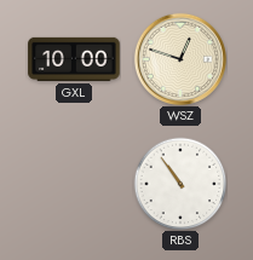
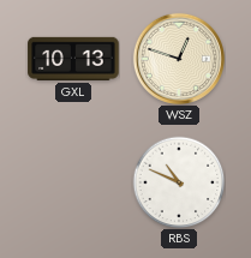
GXL: 10:00 -> 10:13
RBS: 10:54 -> 10:49
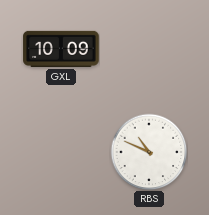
GXL: 10:13 -> 10:09
WSZ: 12:48 -> none
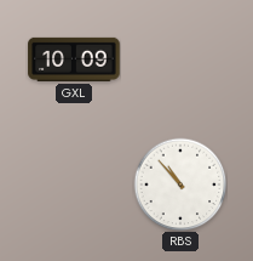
RBS: 10:49 -> 10:53
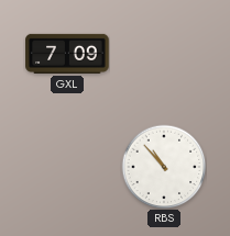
GXL: 10:09 -> 7:09
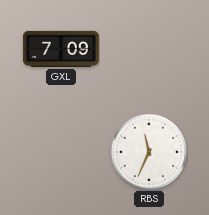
RBS: 10:53 -> 11:34
